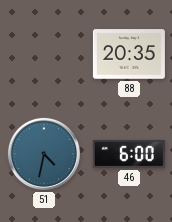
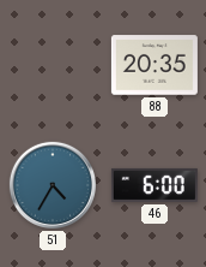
51: 4:32 -> 4:35
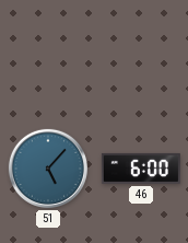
88: 20:35 -> none
51: 4:35 -> 5:07
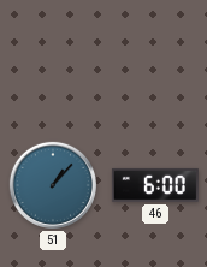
51: 5:07 -> 1:07
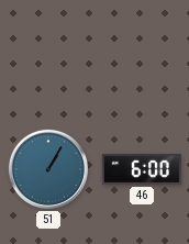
51: 1:07 -> 1:05
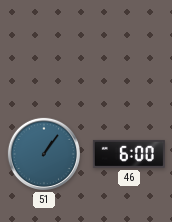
51: 1:05 -> 1:06
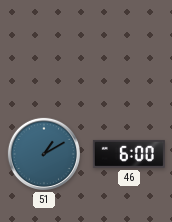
51: 1:06 -> 1:10
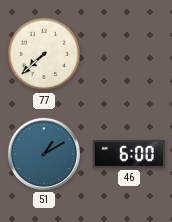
77: none -> 7:38
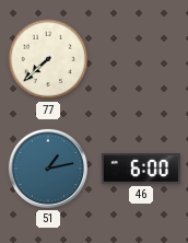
51: 1:10 -> 1:13
